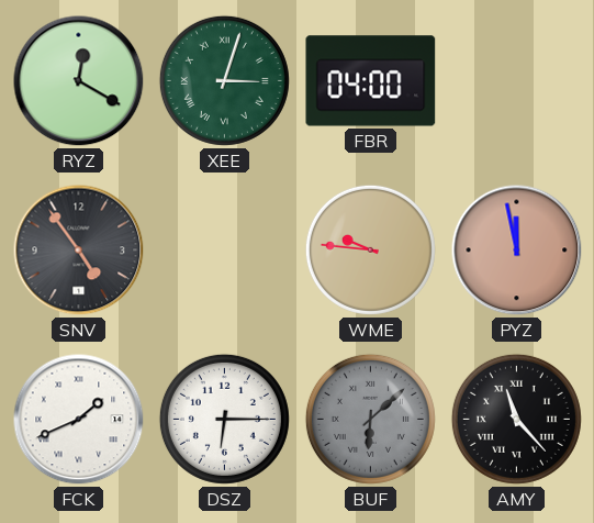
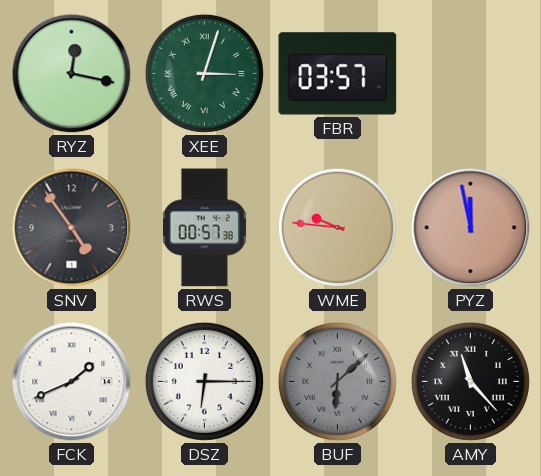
RYZ: 12:20 -> 12:17
FBR: 04:00 -> 03:57
RWS: none -> 00:57
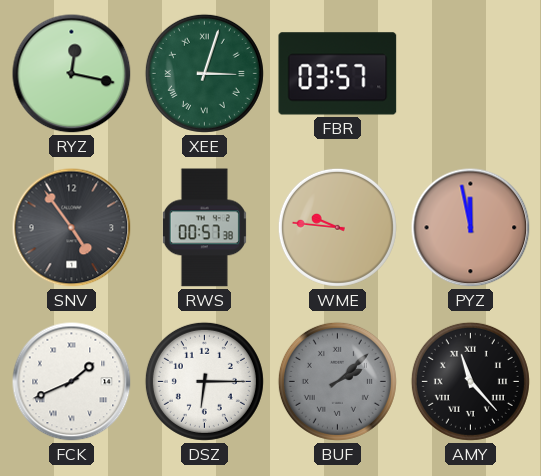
BUF: 6:08 -> 2:08
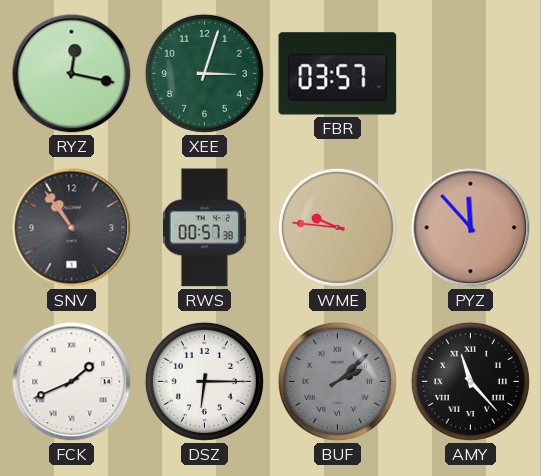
XEE numerals: Roman -> Arabic
SNV: 4:54 -> 10:54
PYZ: 11:58 -> 11:53
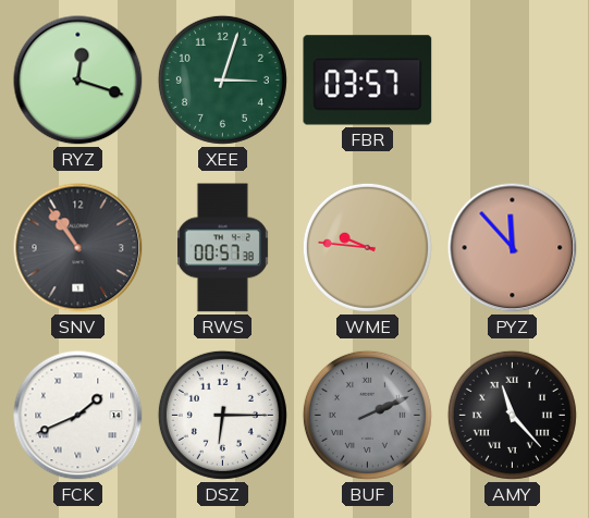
RYZ: 12:17 -> 12:18
BUF: 2:08 -> 2:11
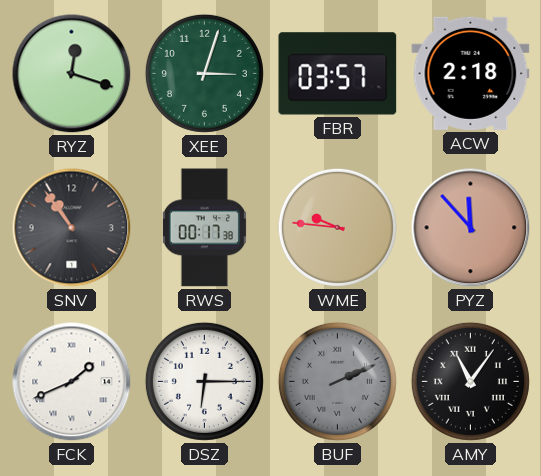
ACW: none -> 2:18
RWS: 00:57 -> 00:17
AMY: 11:23 -> 11:06
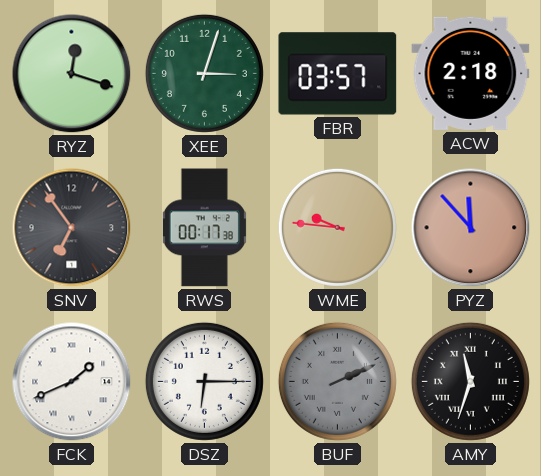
SNV: 10:54 -> 6:54
AMY: 11:06 -> 11:33
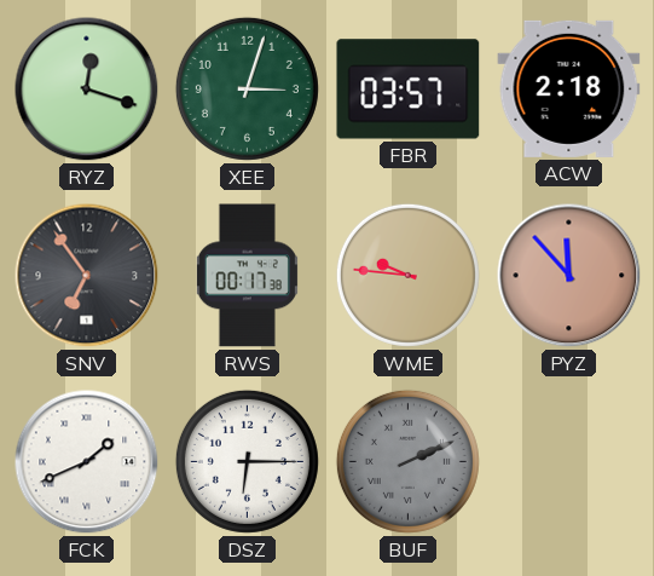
AMY: 11:33 -> none
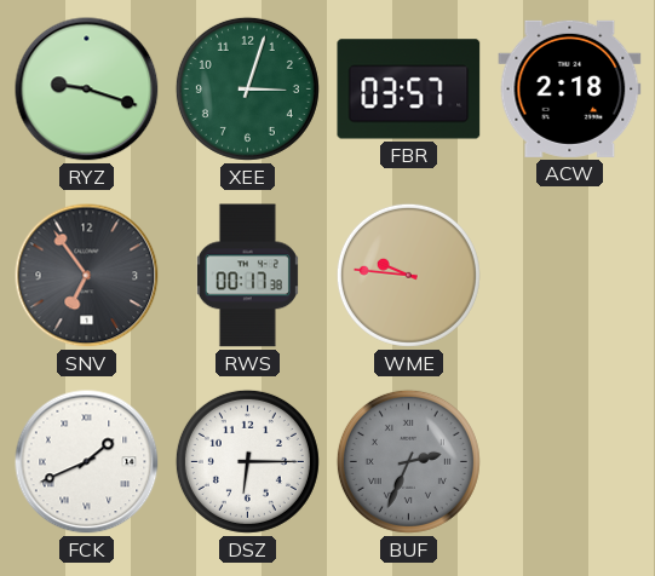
RYZ: 12:18 -> 9:18
PYZ: 11:53 -> none
BUF: 2:11 -> 2:34
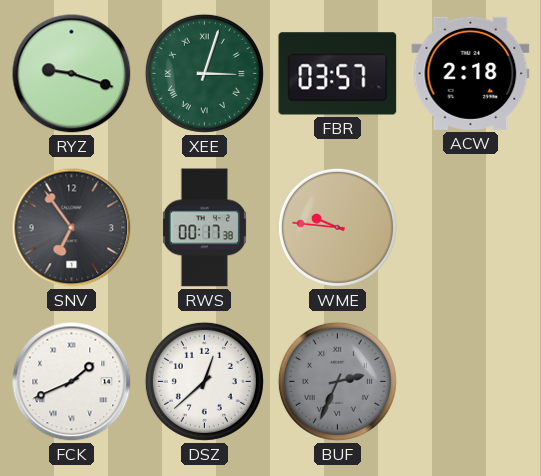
XEE numerals: Arabic -> Roman
DSZ: 6:15 -> 12:38
